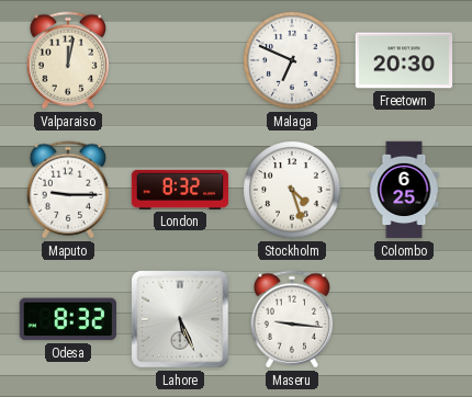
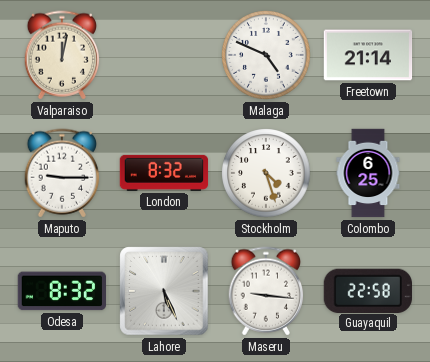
Malaga: 6:49 -> 4:49
Freetown: 20:30 -> 21:14
Guayaquil: none -> 22:58
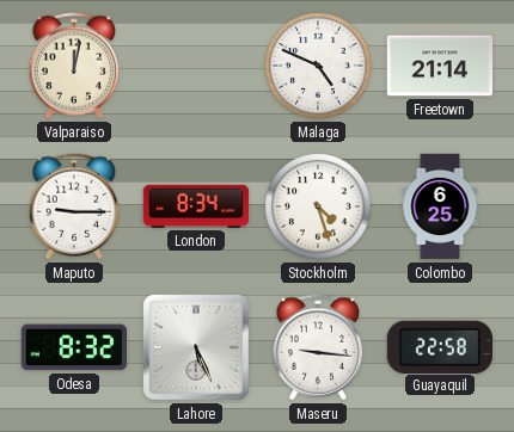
London: 8:32 -> 8:34
